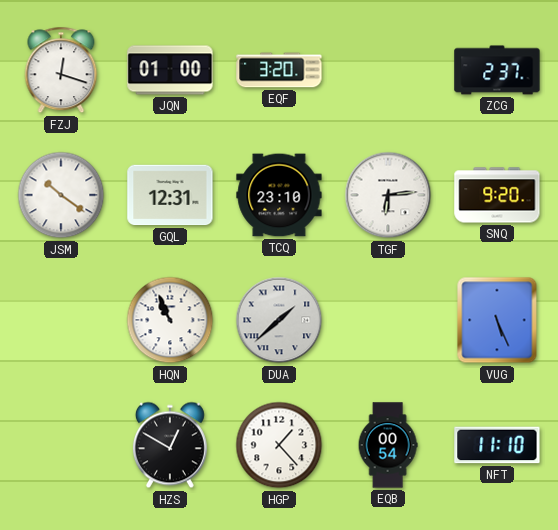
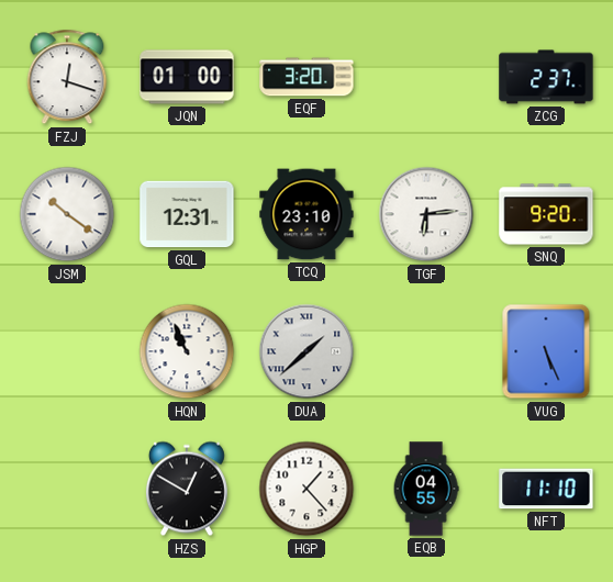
EQB: 00:54 -> 04:55
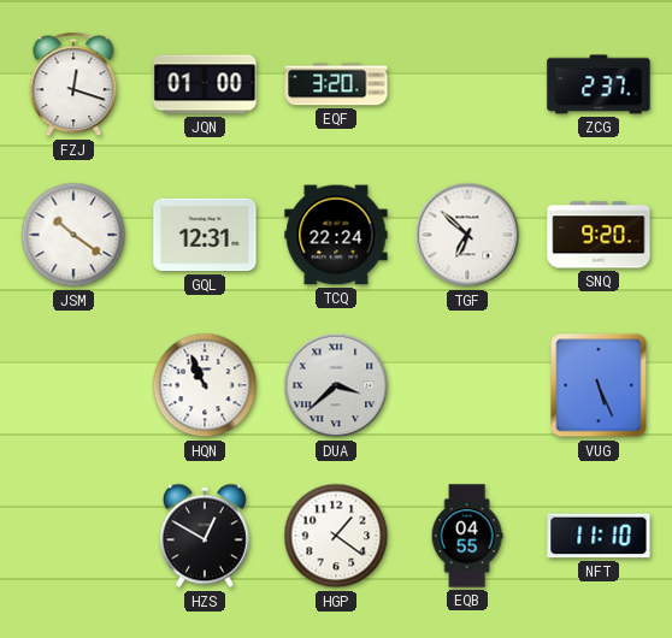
TCQ: 23:10 -> 22:24
TGF: 6:14 -> 6:52
DUA: 1:38 -> 3:38
HGP: 1:23 -> 1:21
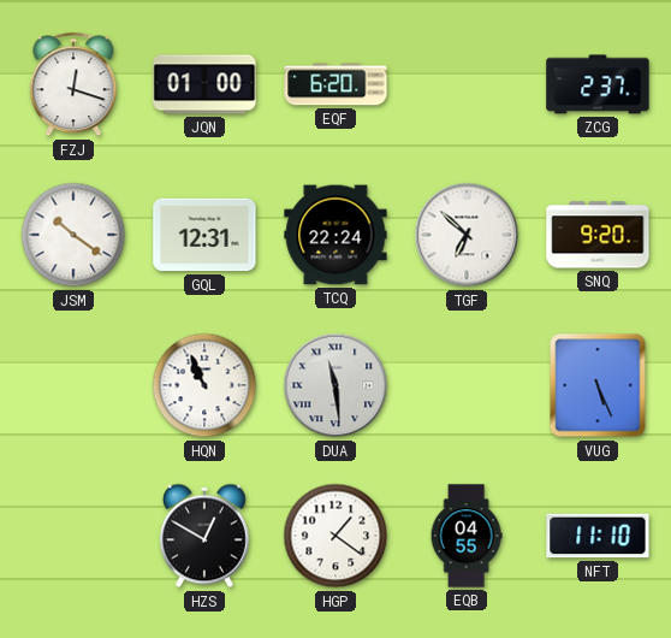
EQF: 3:20 -> 6:20
DUA: 3:38 -> 11:29
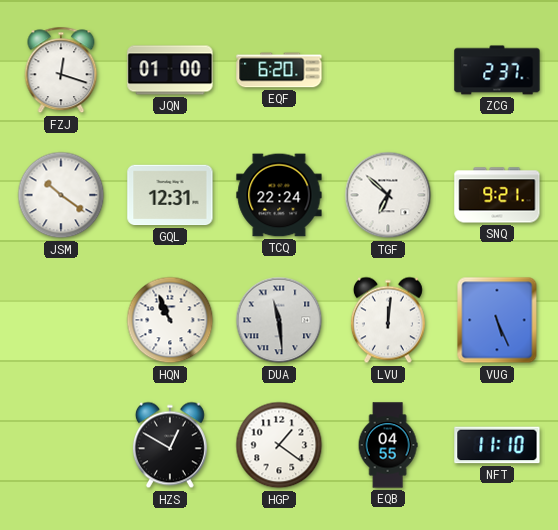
SNQ: 9:20 -> 9:21
LVU: none -> 12:01
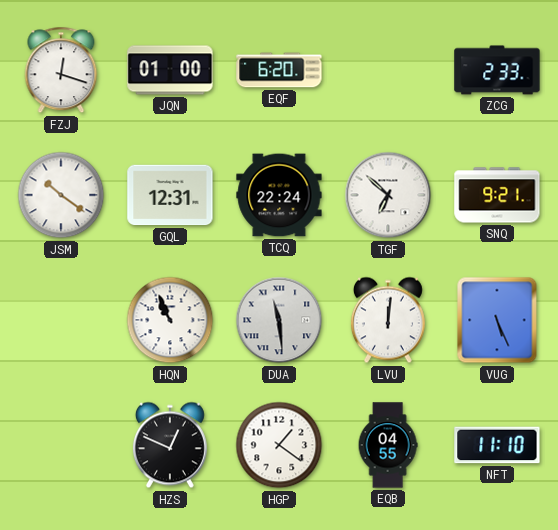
ZCG: 2:37 -> 2:33
HZS: 12:50 -> 12:49
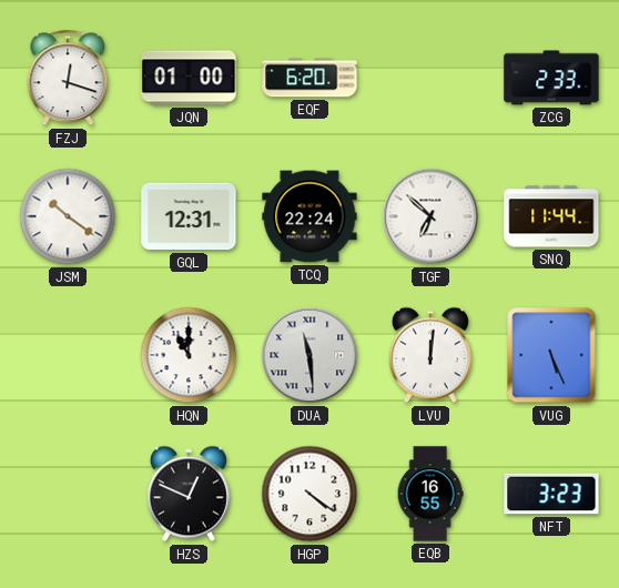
SNQ: 9:21 -> 11:44
HQN: 10:56 -> 11:00
HGP: 1:21 -> 4:21
EQB: 04:55 -> 16:55
NFT: 11:10 -> 3:23
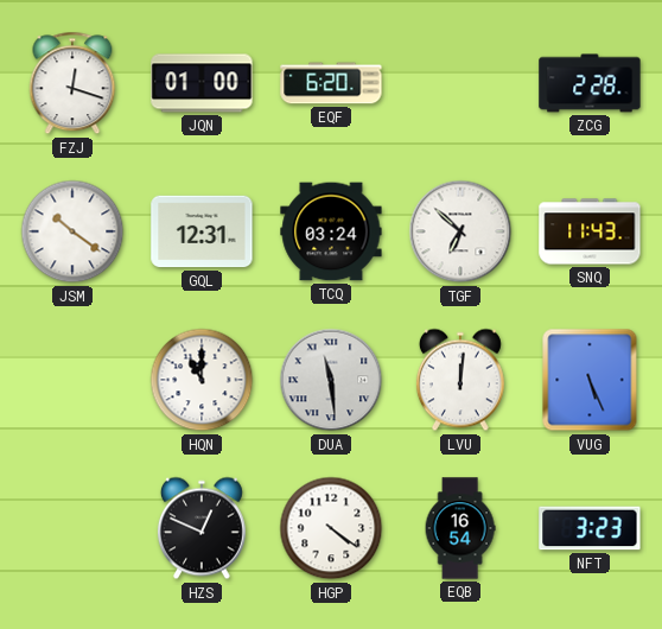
ZCG: 2:33 -> 2:28
TCQ: 22:24 -> 03:24
SNQ: 11:44 -> 11:43
EQB: 16:55 -> 16:54
